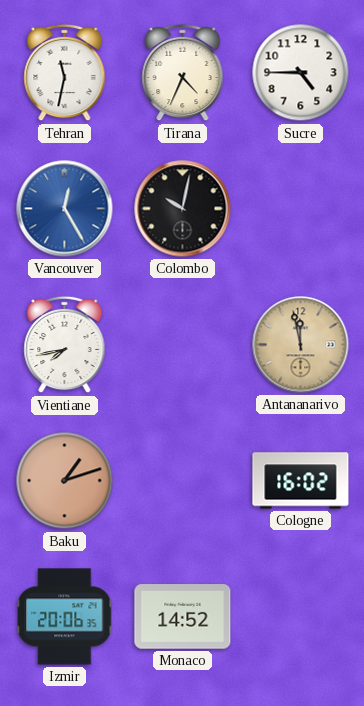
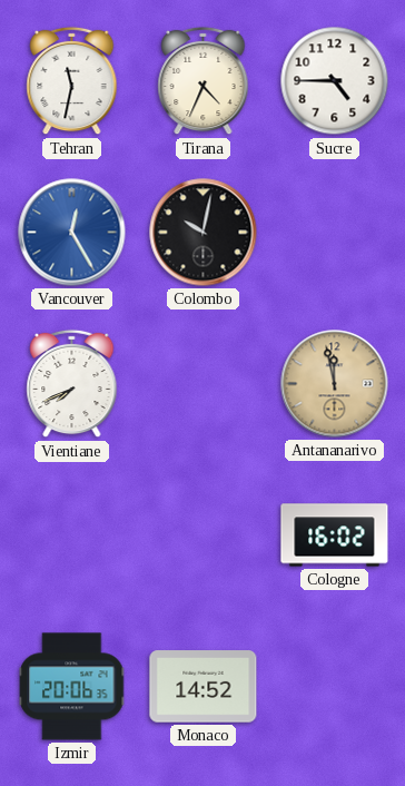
Vientiane: 7:43 -> 7:41
Baku: 1:12 -> none
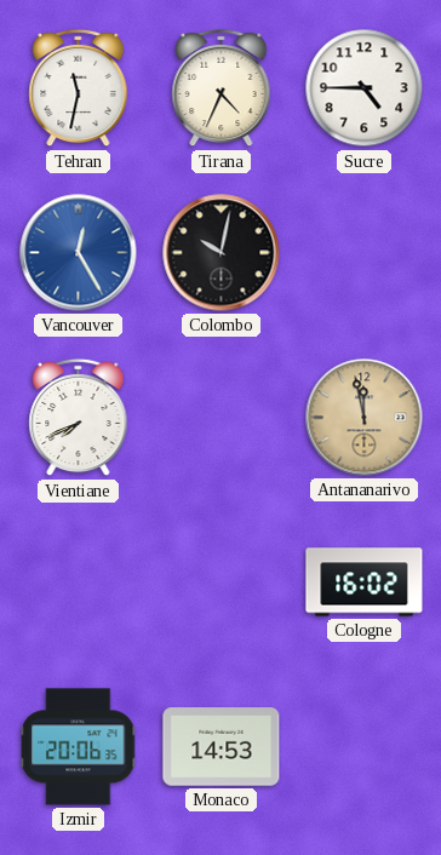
Monaco: 14:52 -> 14:53
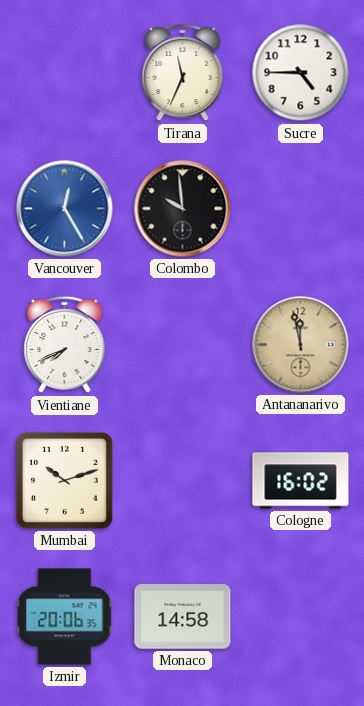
Tehran: 11:32 -> none
Tirana: 4:34 -> 11:34
Colombo: 10:02 -> 9:59
Mumbai: none -> 10:12
Monaco: 14:53 -> 14:58
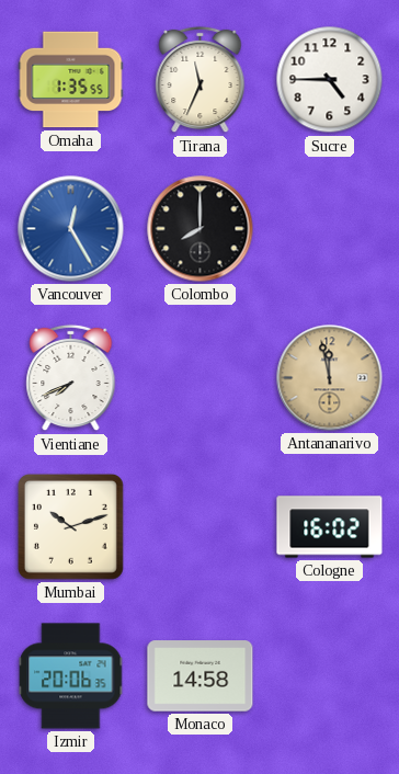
Omaha: none -> 1:35
Colombo: 9:59 -> 8:00
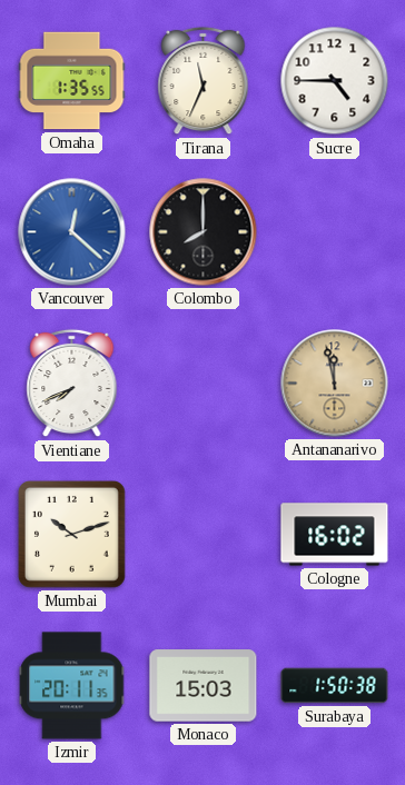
Vancouver: 12:25 -> 12:22
Izmir: 20:06 -> 20:11
Monaco: 14:58 -> 15:03
Surabaya: none -> 1:50
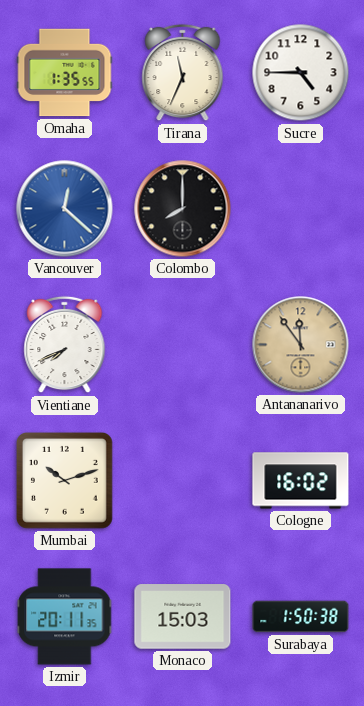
Antananarivo: 11:58 -> 11:54
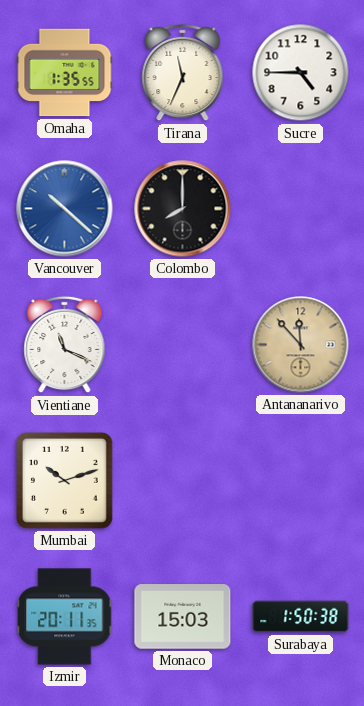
Vancouver: 12:22 -> 10:22
Vientiane: 7:41 -> 11:19
Antananarivo: 11:54 -> 11:53
Cologne: 16:02 -> none
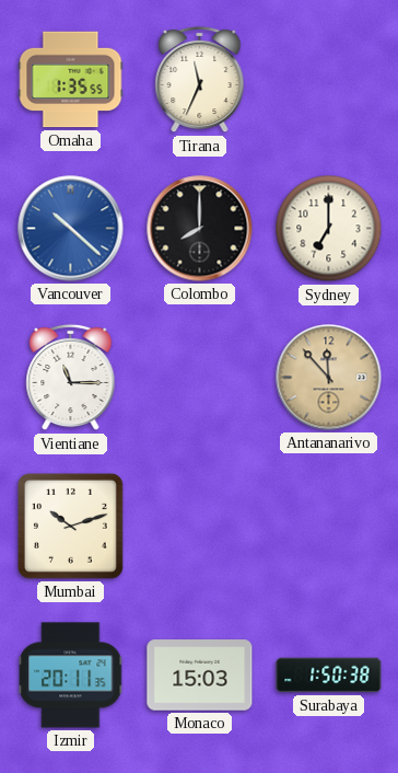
Sucre: 4:45 -> none
Sydney: none -> 7:00
Vientiane: 11:19 -> 11:15
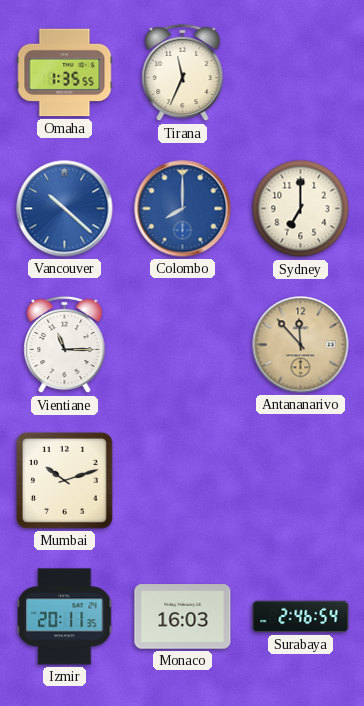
Colombo dial: black -> blue
Monaco: 15:03 -> 16:03
Surabaya: 1:50 -> 2:46
